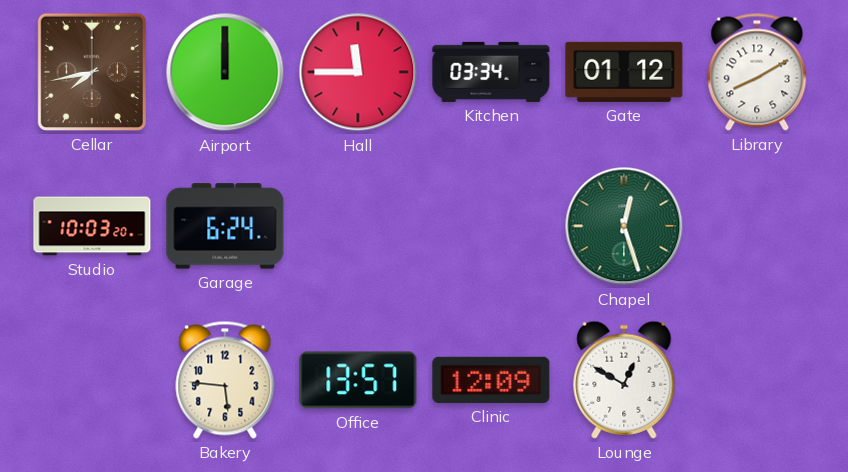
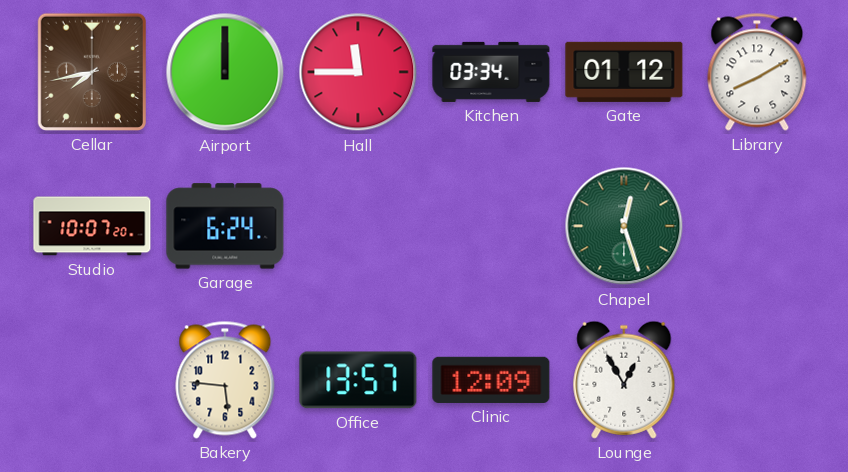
Studio: 10:03 -> 10:07
Lounge: 12:50 -> 12:55
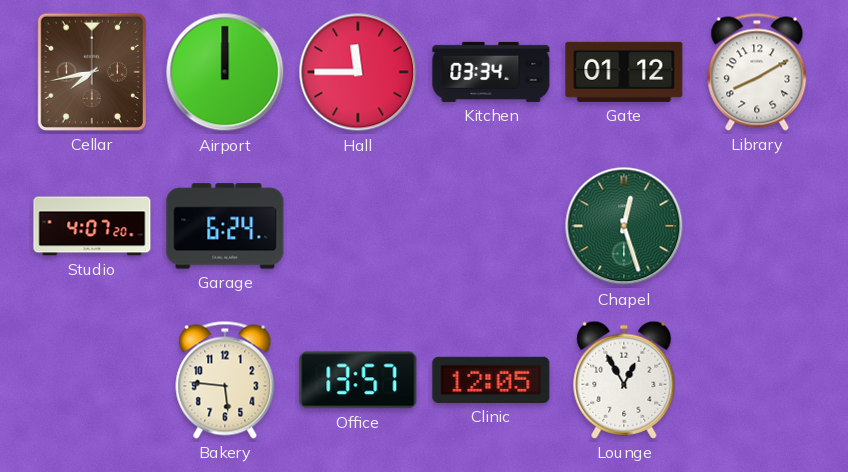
Studio: 10:07 -> 4:07
Clinic: 12:09 -> 12:05
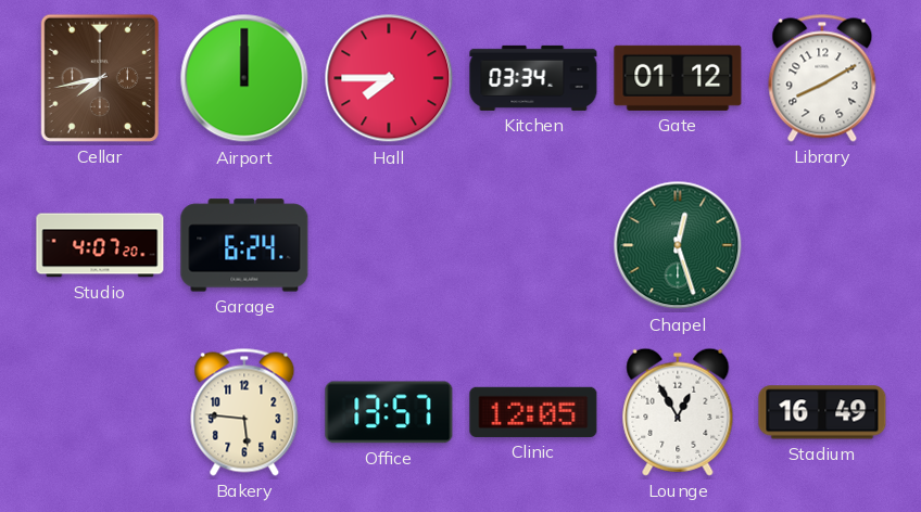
Hall: 11:45 -> 7:45
Stadium: none -> 16:49
